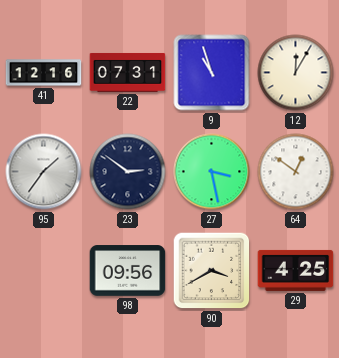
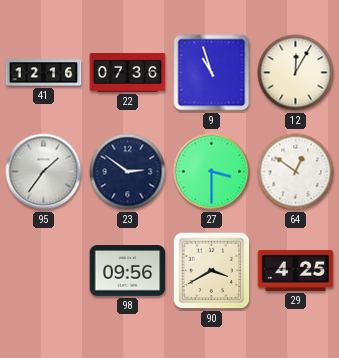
22: 07:31 -> 07:36
27: 3:28 -> 3:30
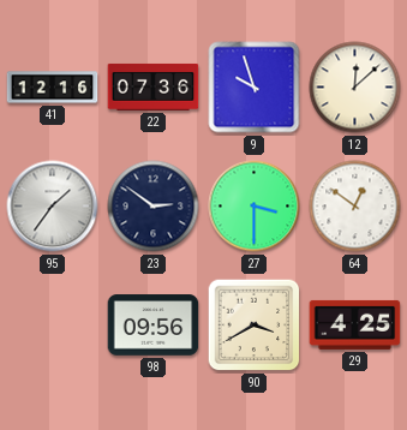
9: 10:57 -> 9:57
12: 12:05 -> 12:08
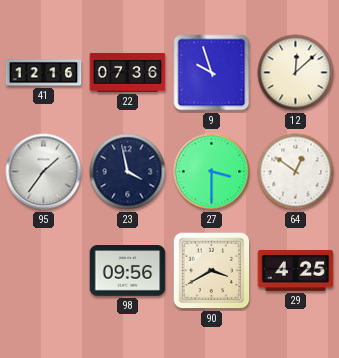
23: 2:51 -> 3:58
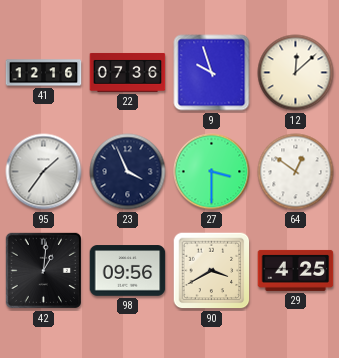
23: 3:58 -> 3:56
42: none -> 1:01
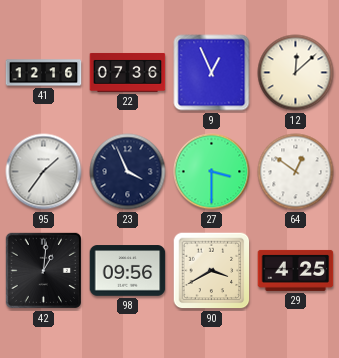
9: 9:57 -> 12:56
